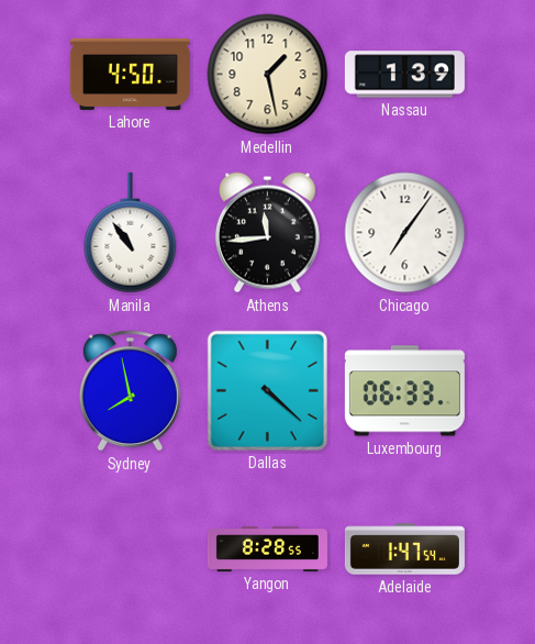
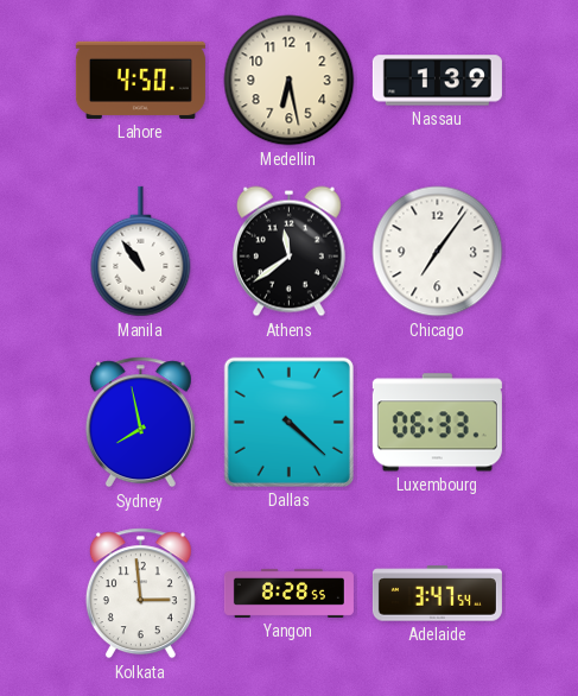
Medellin: 1:28 -> 6:28
Athens: 11:44 -> 11:39
Kolkata: none -> 2:59
Adelaide: 1:47 -> 3:47
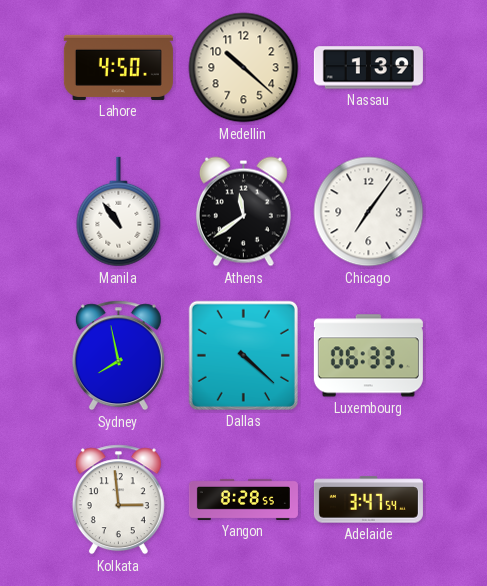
Medellin: 6:28 -> 10:22
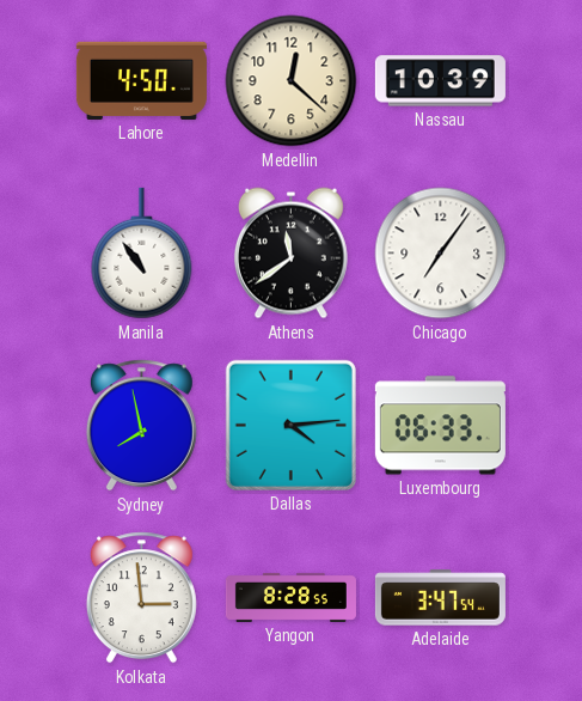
Medellin: 10:22 -> 12:22
Nassau: 1:39 -> 10:39
Dallas: 4:22 -> 4:14
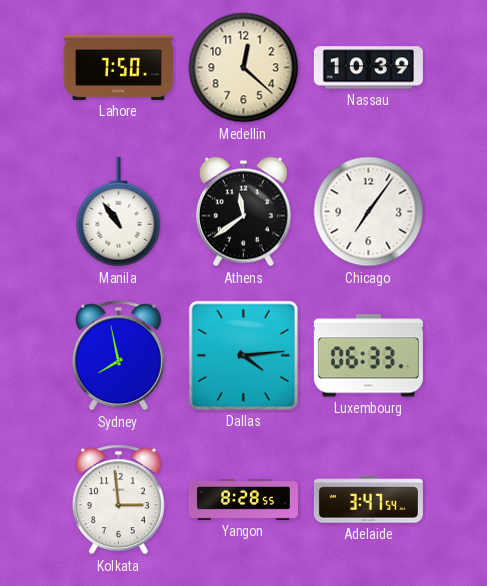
Lahore: 4:50 -> 7:50
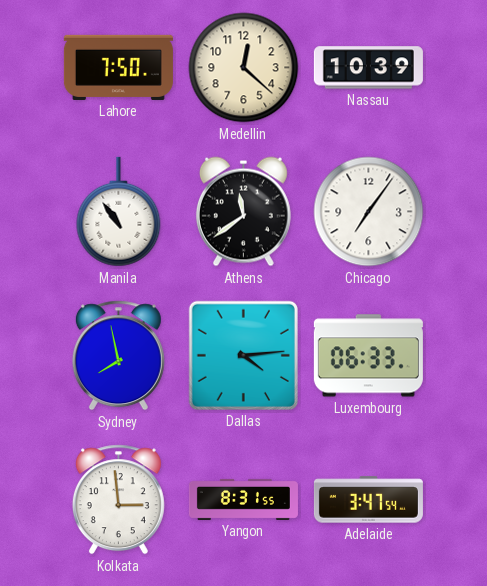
Yangon: 8:28 -> 8:31
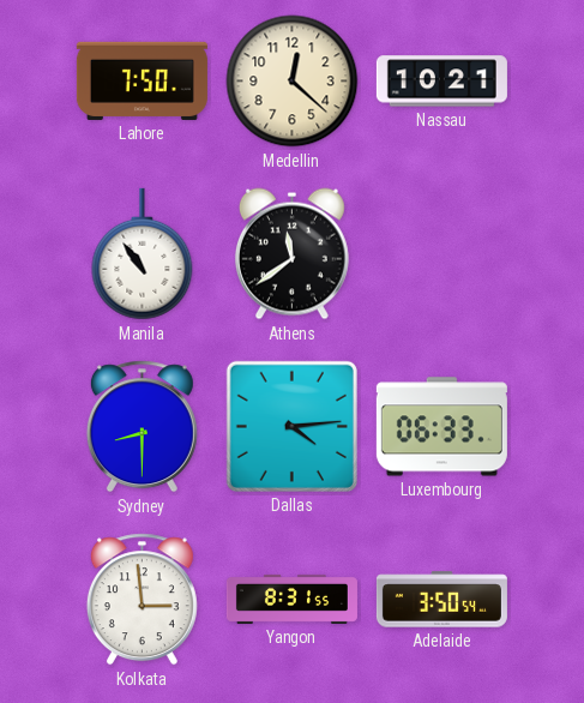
Nassau: 10:39 -> 10:21
Chicago: 7:06 -> none
Sydney: 7:58 -> 8:30
Adelaide: 3:47 -> 3:50
